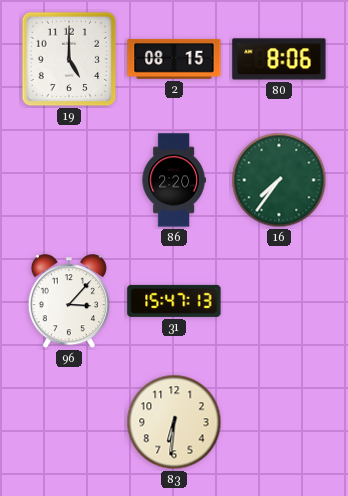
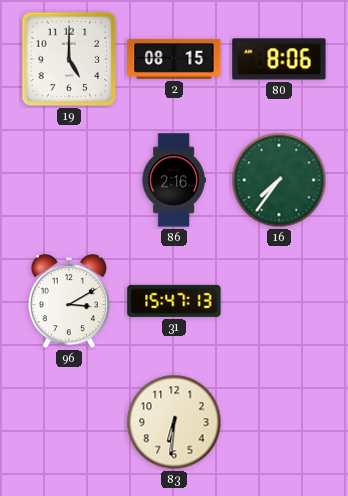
86: 2:20 -> 2:16
96: 3:07 -> 3:10
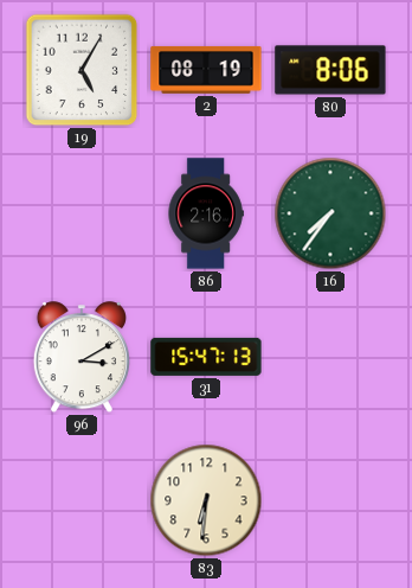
19: 5:00 -> 5:05
2: 08:15 -> 08:19
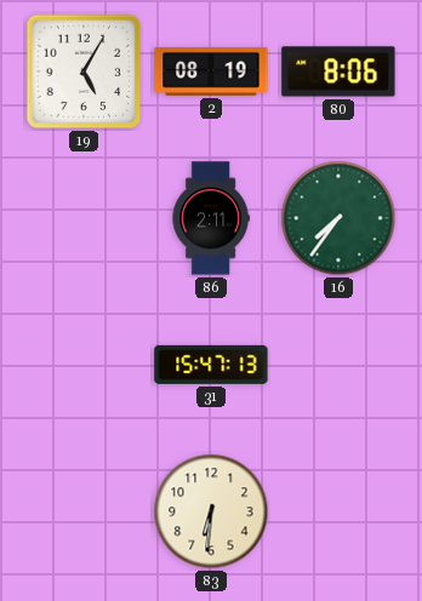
86: 2:16 -> 2:11
96: 3:10 -> none
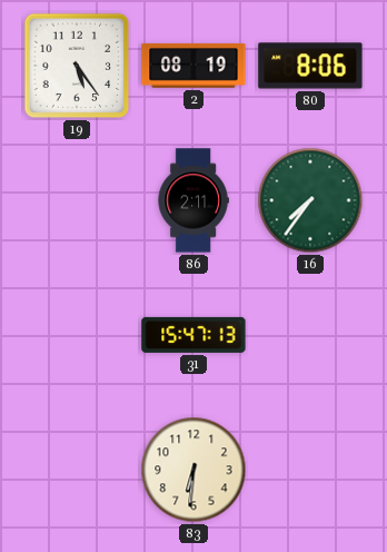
19: 5:05 -> 5:24
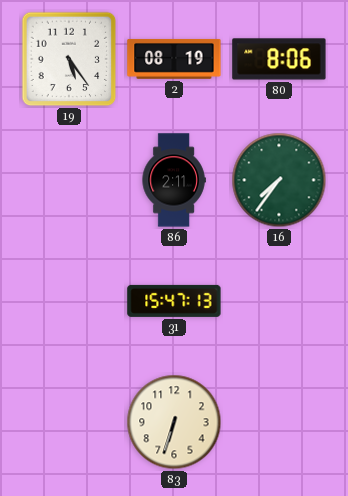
83: 6:31 -> 6:33
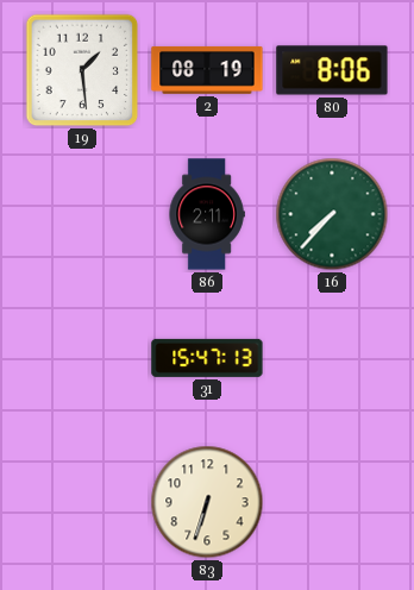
19: 5:24 -> 1:29
16: 7:36 -> 7:37
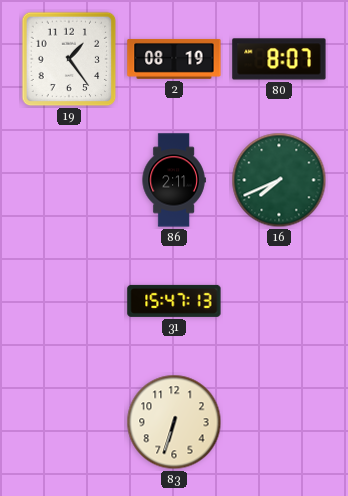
19: 1:29 -> 1:24
80: 8:06 -> 8:07
16: 7:37 -> 7:41
